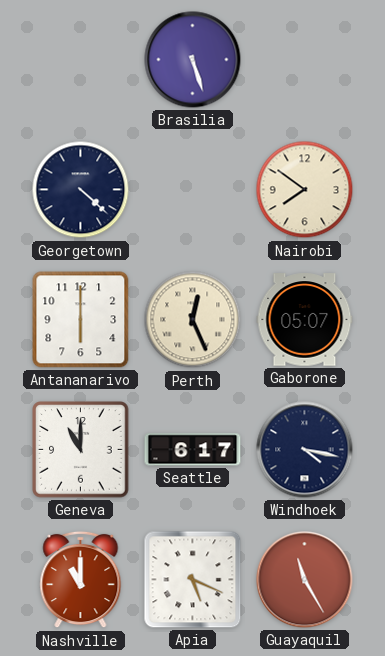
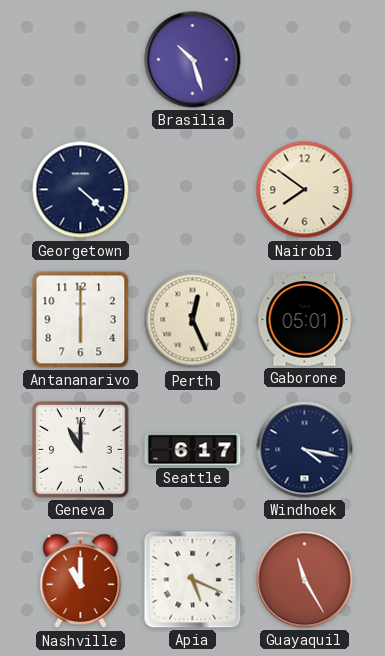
Brasilia: 5:27 -> 10:27
Gaborone: 05:07 -> 05:01
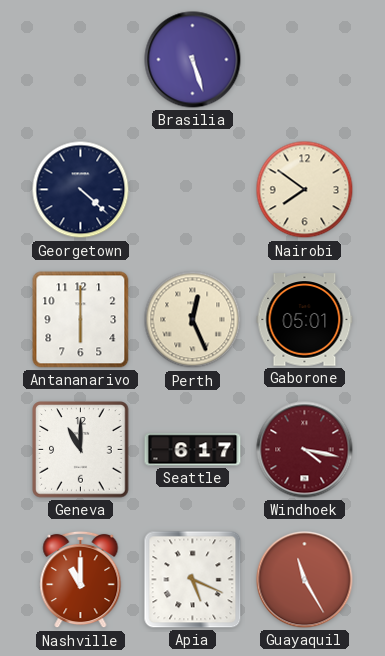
Brasilia: 10:27 -> 5:27
Windhoek dial: navy -> burgundy
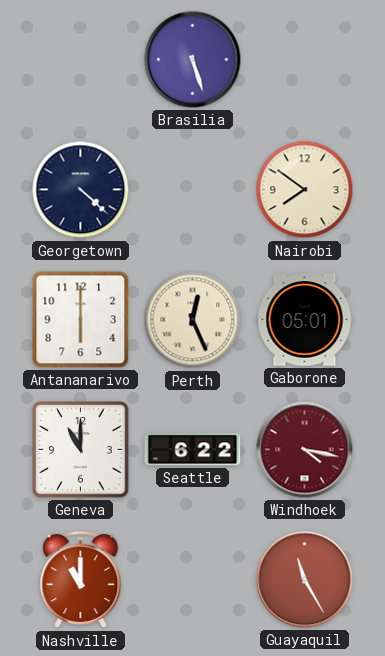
Seattle: 6:17 -> 6:22
Apia: 5:19 -> none
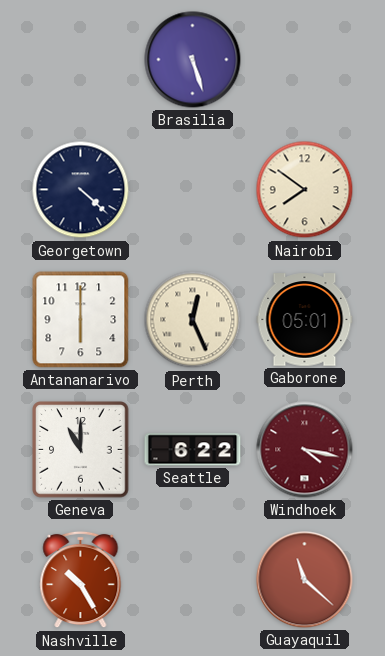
Nashville: 11:00 -> 10:25
Guayaquil: 11:25 -> 11:22
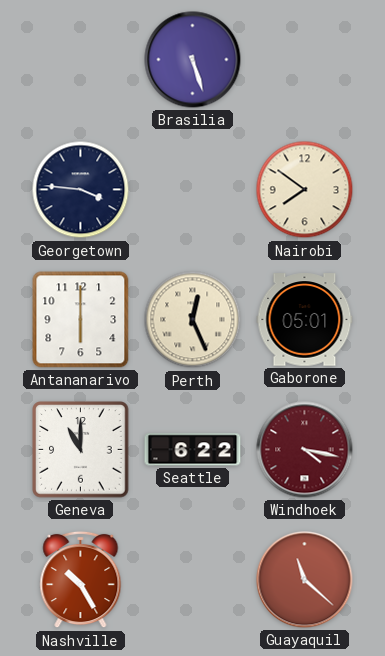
Georgetown: 4:22 -> 3:46
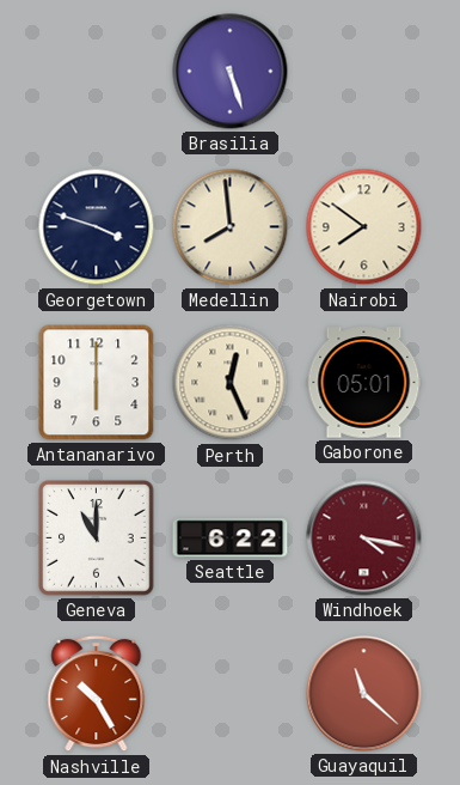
Georgetown: 3:46 -> 3:48
Medellin: none -> 7:59
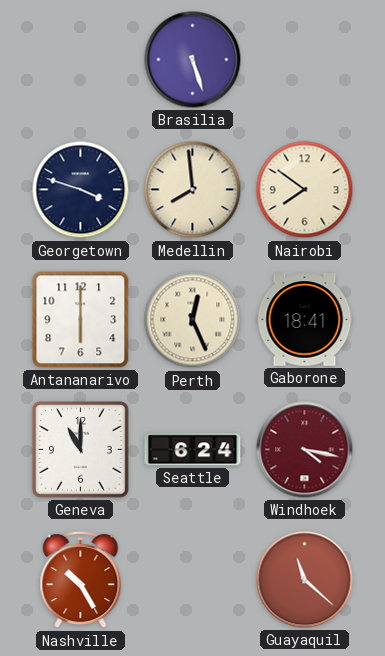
Gaborone: 05:01 -> 18:41
Seattle: 6:22 -> 6:24
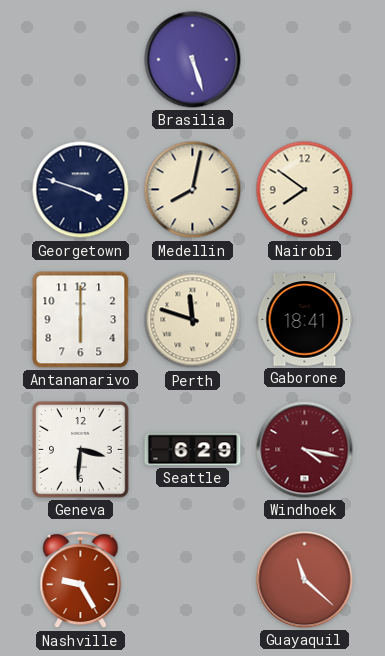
Medellin: 7:59 -> 8:02
Perth: 12:26 -> 11:48
Geneva: 11:00 -> 3:31
Seattle: 6:24 -> 6:29
Nashville: 10:25 -> 9:25
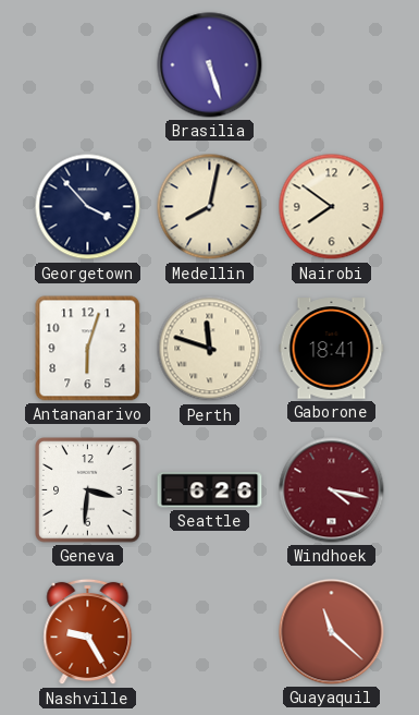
Georgetown: 3:48 -> 3:53
Antananarivo: 6:00 -> 6:03
Seattle: 6:29 -> 6:26
